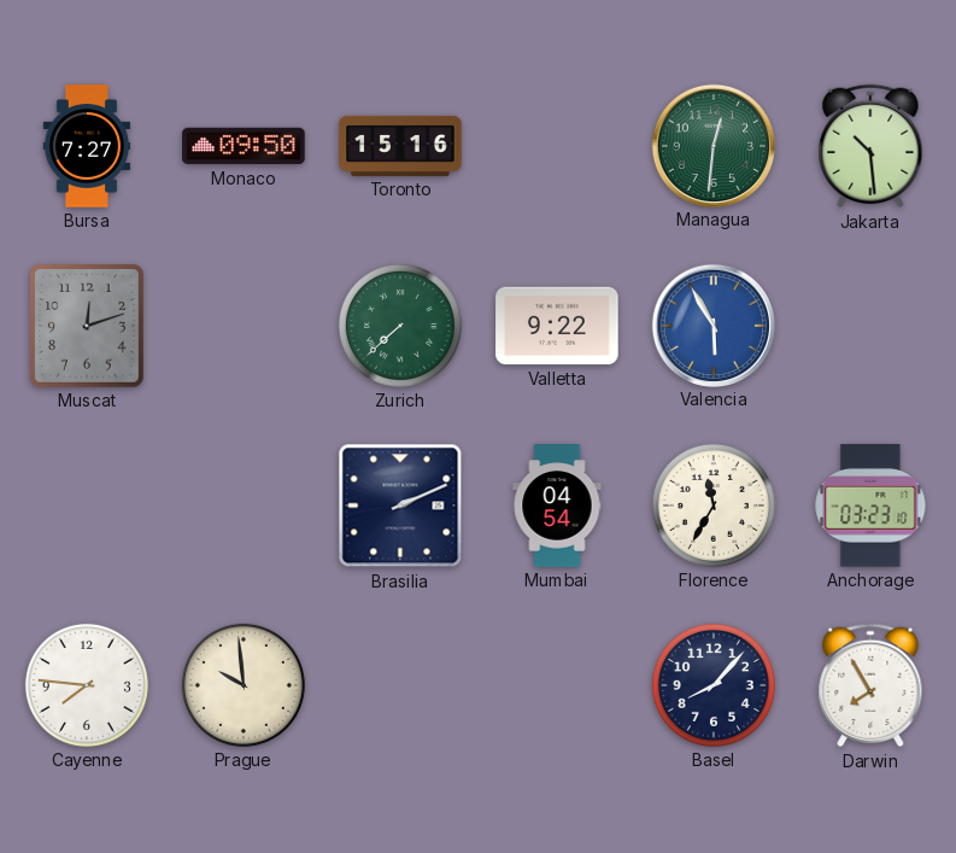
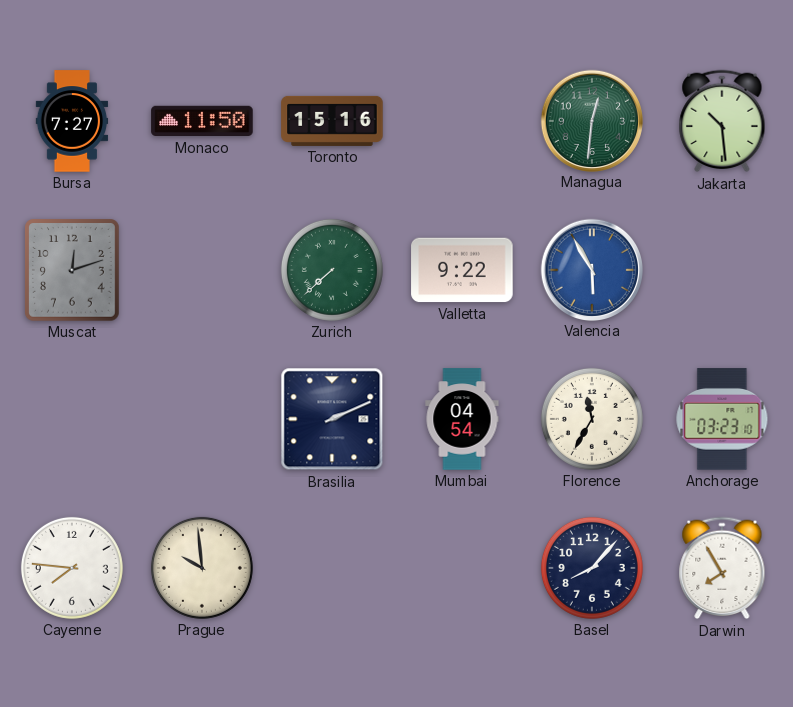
Monaco: 09:50 -> 11:50
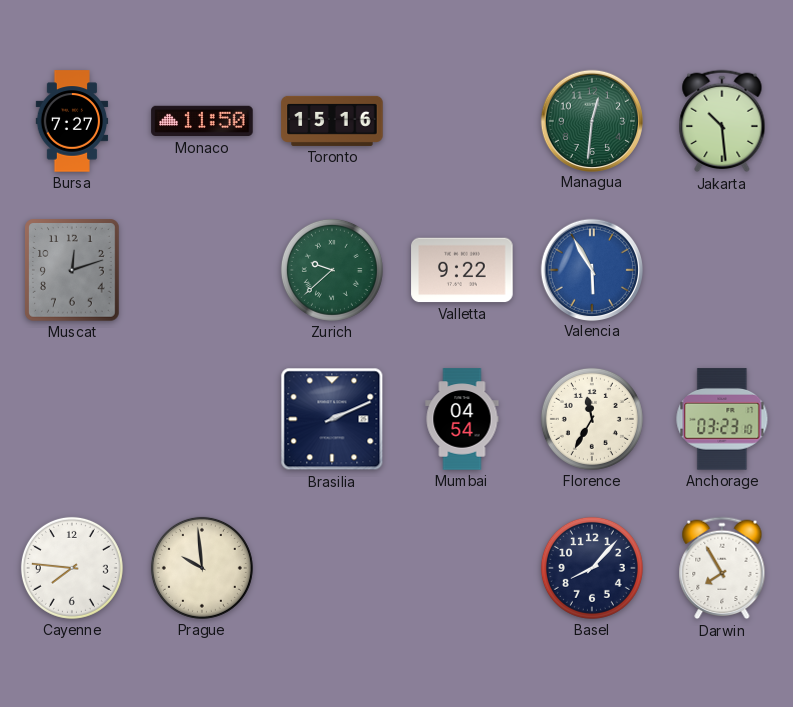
Zurich: 7:38 -> 9:38
